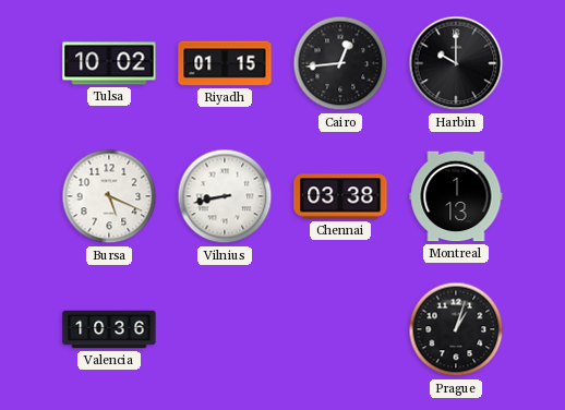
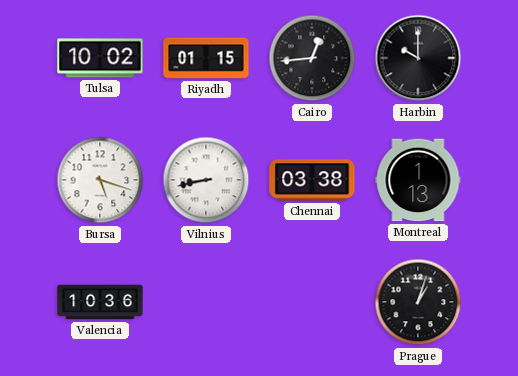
Bursa: 5:19 -> 5:18
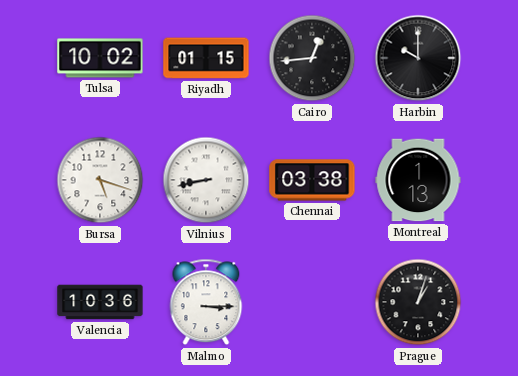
Malmo: none -> 3:15
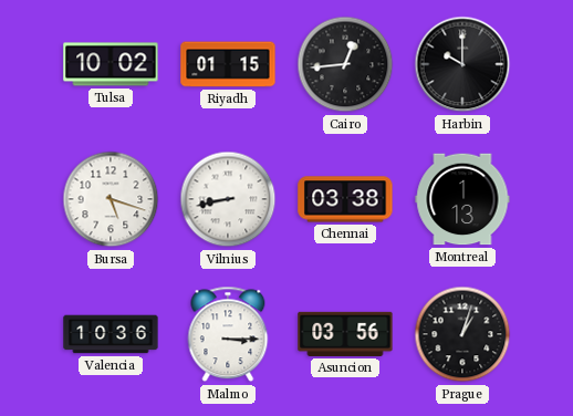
Asuncion: none -> 03:56
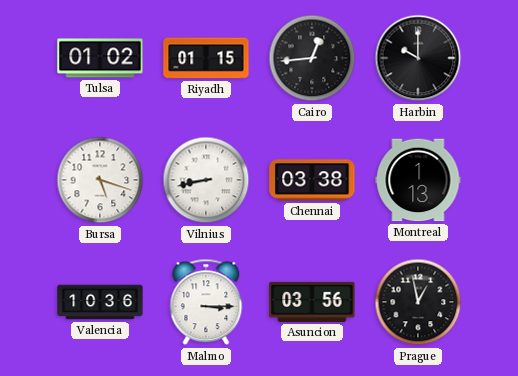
Tulsa: 10:02 -> 01:02
Prague: 1:03 -> 12:58
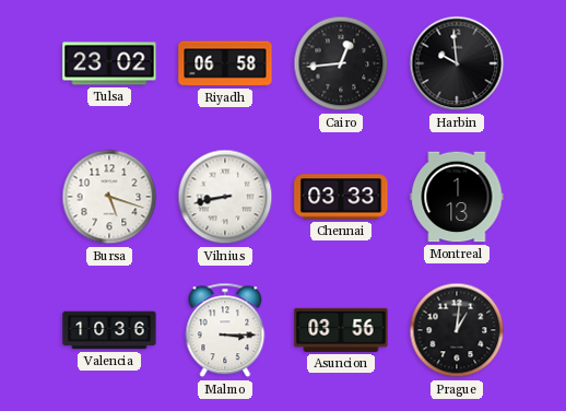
Tulsa: 01:02 -> 23:02
Riyadh: 01:15 -> 06:58
Harbin: 10:00 -> 9:59
Chennai: 03:38 -> 03:33
Prague: 12:58 -> 1:01
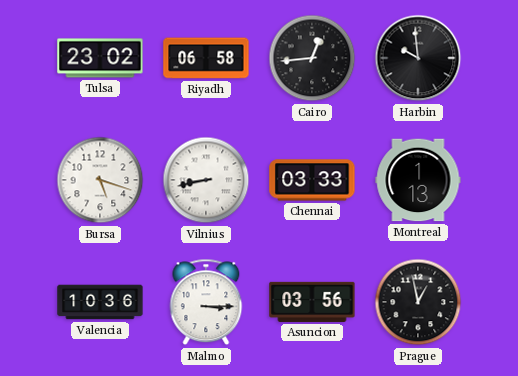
Prague: 1:01 -> 12:58
